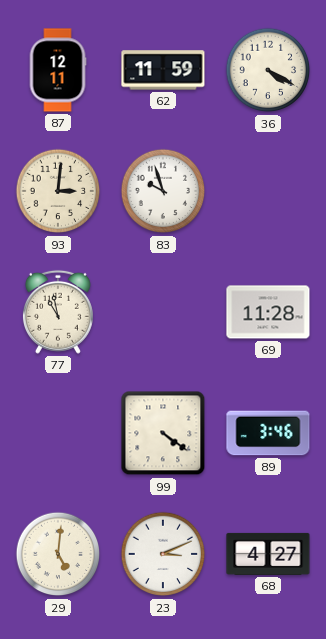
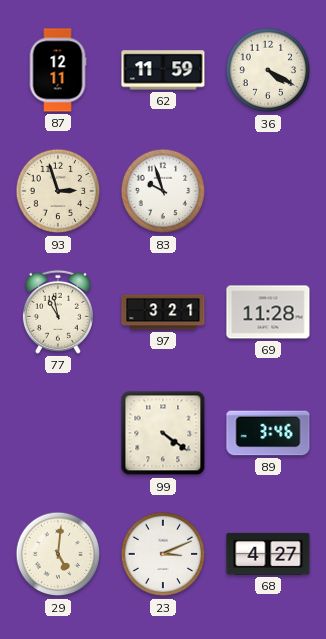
93: 3:01 -> 2:57
97: none -> 3:21
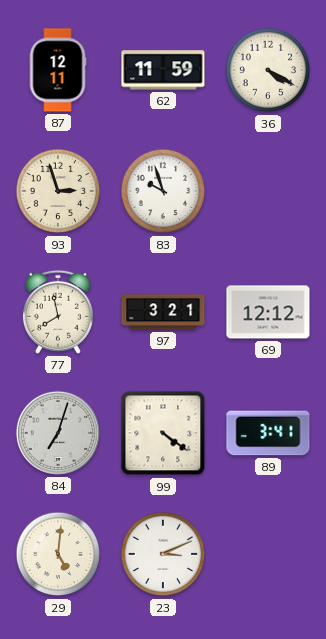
77: 10:58 -> 7:58
69: 11:28 -> 12:12
84: none -> 7:03
89: 3:46 -> 3:41
68: 4:27 -> none
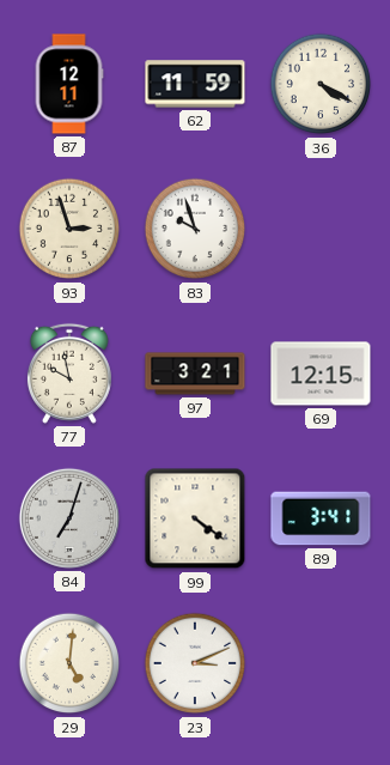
77: 7:58 -> 9:58
69: 12:12 -> 12:15
